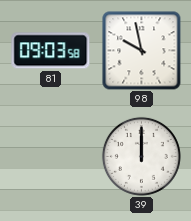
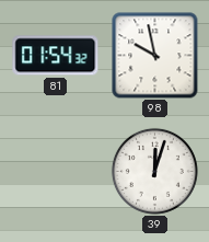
81: 09:03 -> 01:54
39: 12:00 -> 12:03
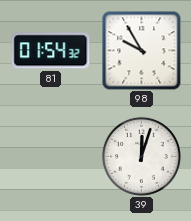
98: 9:58 -> 9:55
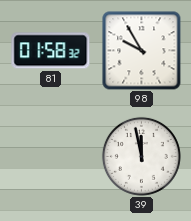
81: 01:54 -> 01:58
39: 12:03 -> 11:58
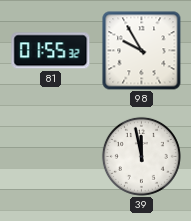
81: 01:58 -> 01:55
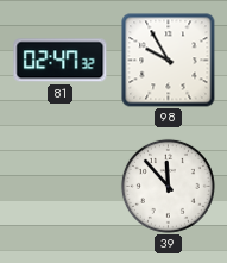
81: 01:55 -> 02:47
39: 11:58 -> 11:53
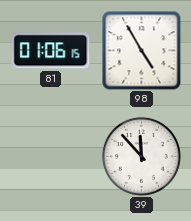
81: 02:47 -> 01:06
98: 9:55 -> 4:55
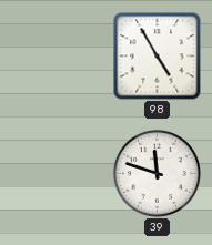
81: 01:06 -> none
39: 11:53 -> 11:48
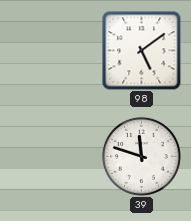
98: 4:55 -> 5:09
